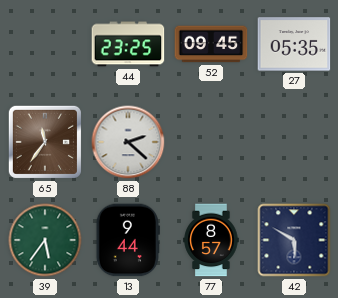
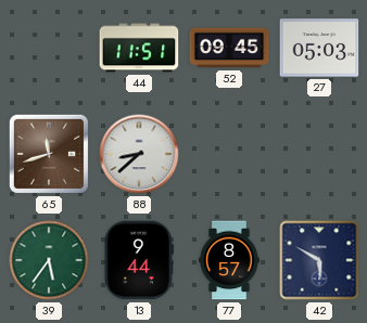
44: 23:25 -> 11:51
27: 05:35 -> 05:03
65: 11:36 -> 11:42
88: 2:22 -> 8:38
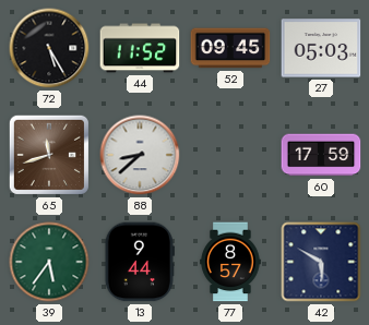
72: none -> 5:25
44: 11:51 -> 11:52
60: none -> 17:59
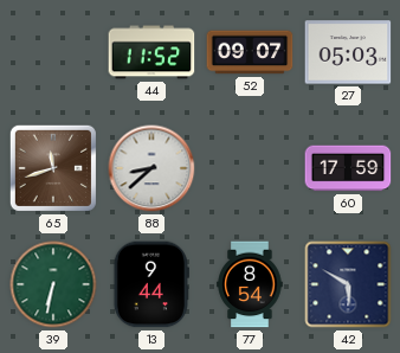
72: 5:25 -> none
52: 09:45 -> 09:07
39: 5:36 -> 6:32
77: 8:57 -> 8:54
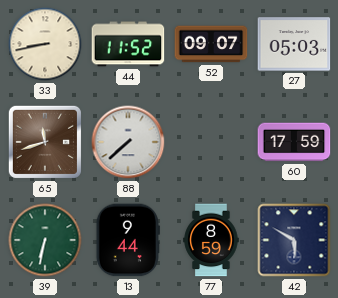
33: none -> 8:43
88: 8:38 -> 7:38
77: 8:54 -> 8:59
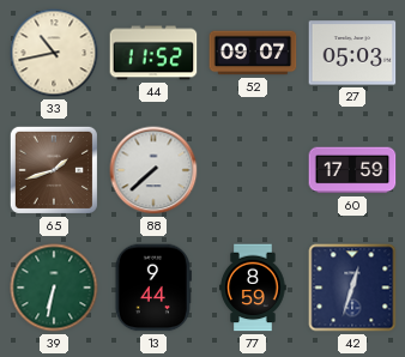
33: 8:43 -> 10:43
65: 11:42 -> 1:42
42: 5:50 -> 12:33
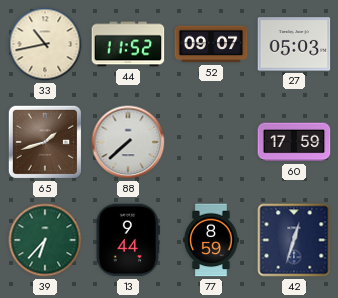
39: 6:32 -> 6:37
